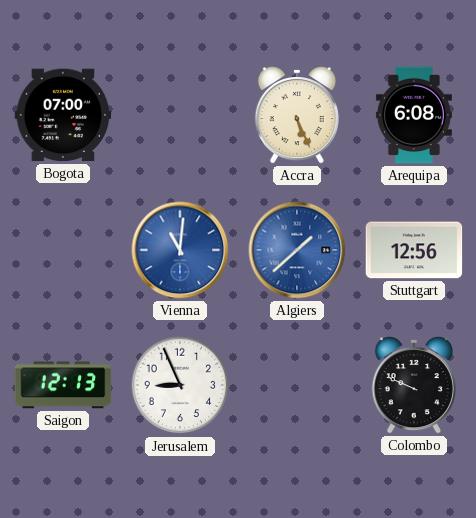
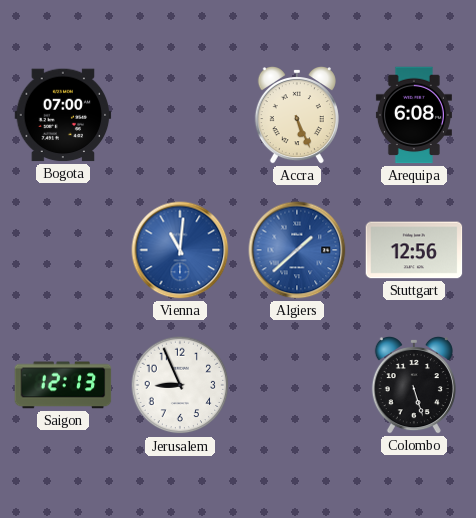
Colombo: 9:49 -> 5:27
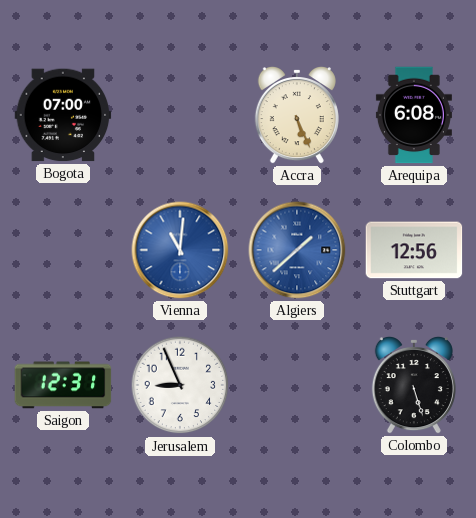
Saigon: 12:13 -> 12:31
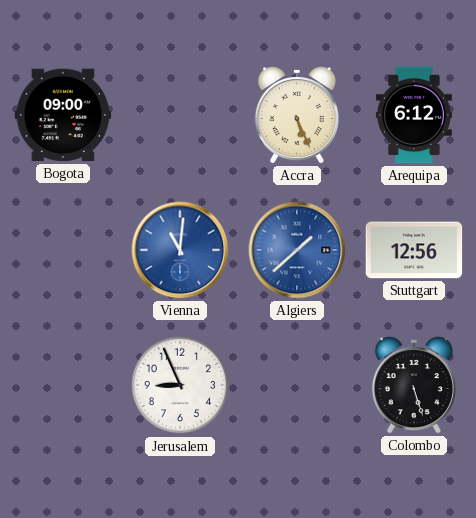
Bogota: 07:00 -> 09:00
Arequipa: 6:08 -> 6:12
Saigon: 12:31 -> none
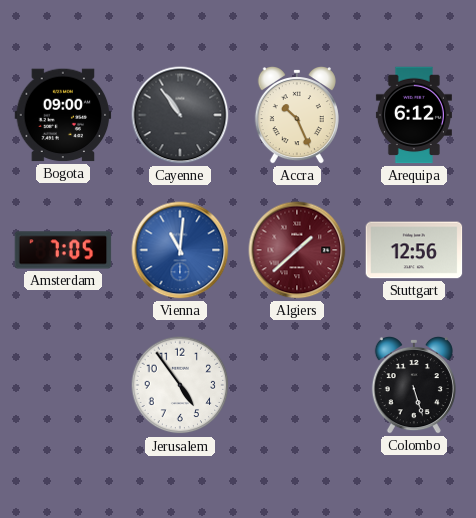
Cayenne: none -> 10:54
Accra: 5:26 -> 10:26
Amsterdam: none -> 7:05
Algiers dial: blue -> burgundy
Jerusalem: 8:56 -> 4:54
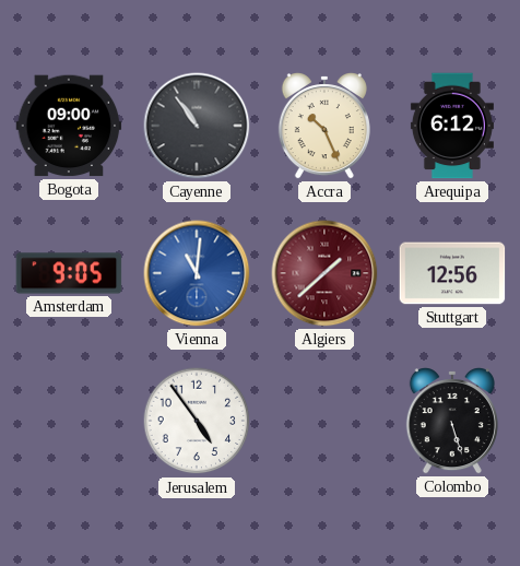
Amsterdam: 7:05 -> 9:05
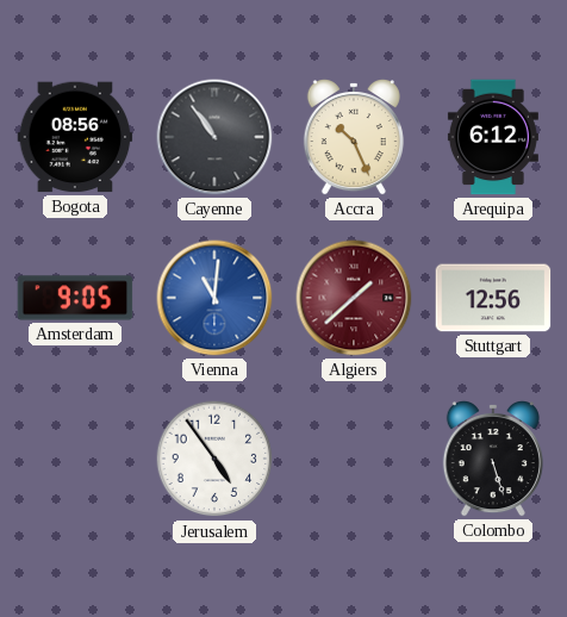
Bogota: 09:00 -> 08:56
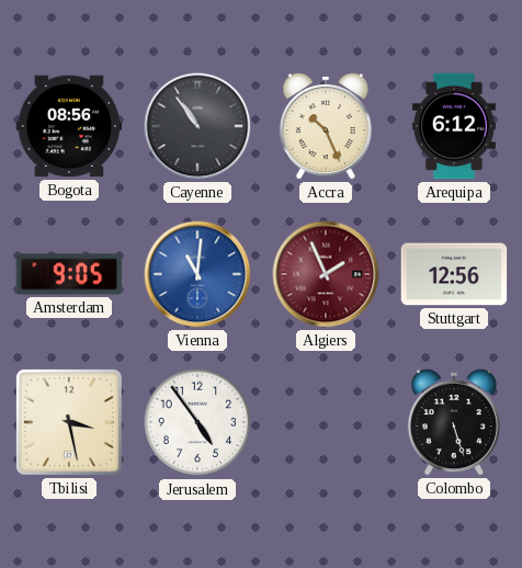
Algiers: 1:38 -> 1:56
Tbilisi: none -> 3:28
